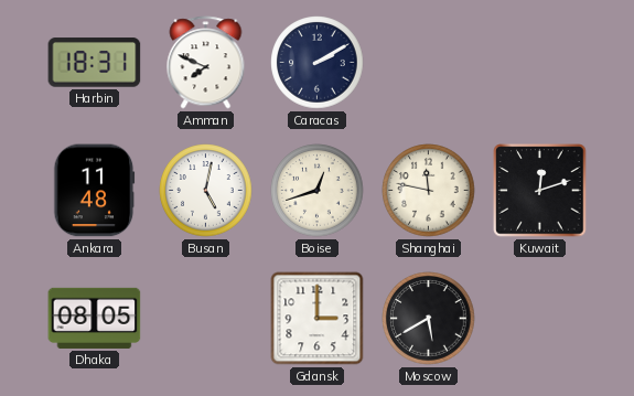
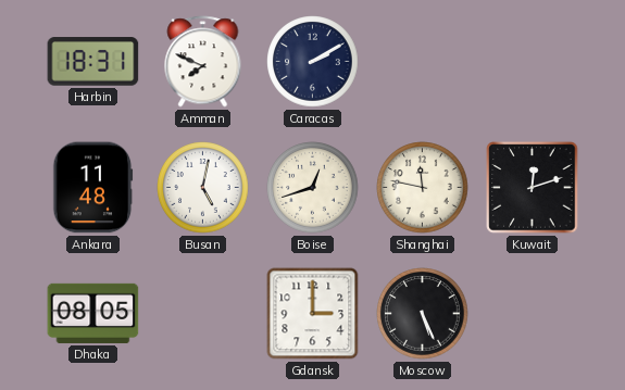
Moscow: 5:40 -> 5:26
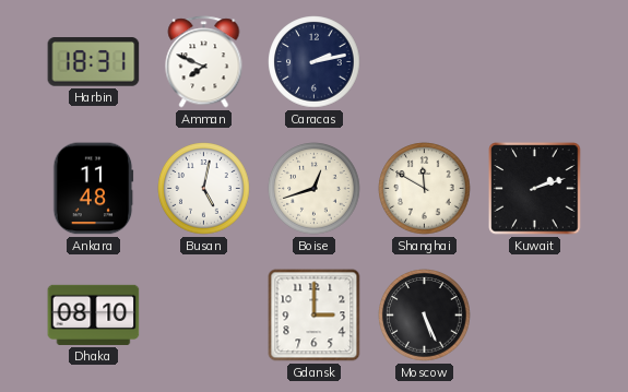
Caracas: 2:10 -> 2:13
Shanghai: 11:47 -> 11:50
Kuwait: 12:12 -> 2:12
Dhaka: 08:05 -> 08:10
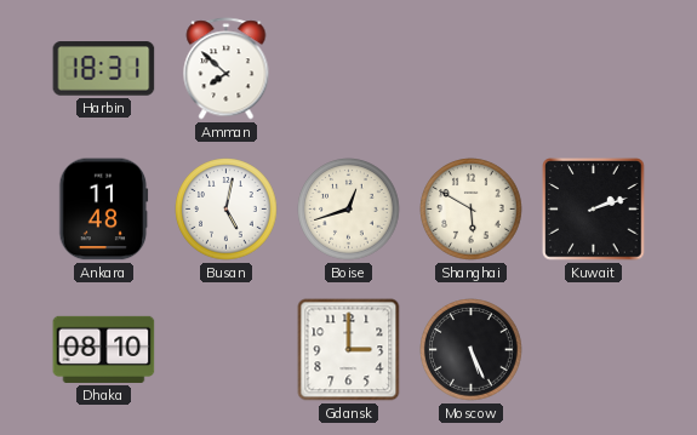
Amman: 7:49 -> 7:52
Caracas: 2:13 -> none
Shanghai: 11:50 -> 5:50
